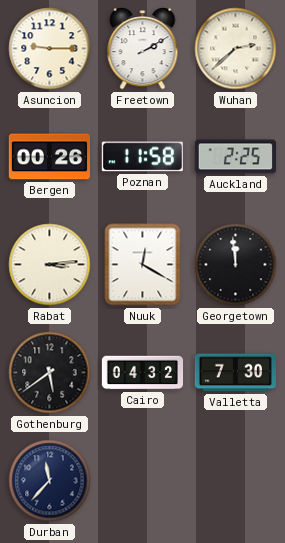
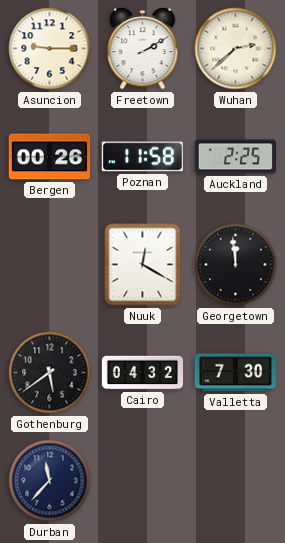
Rabat: 3:14 -> none
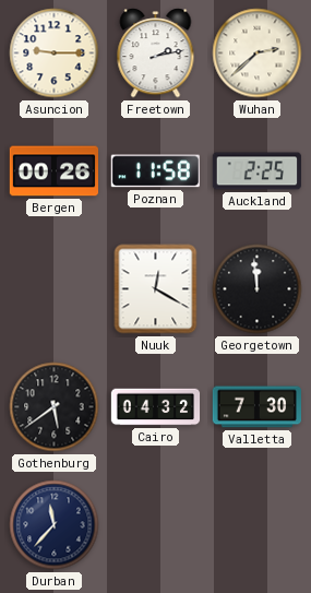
Freetown: 2:10 -> 2:13
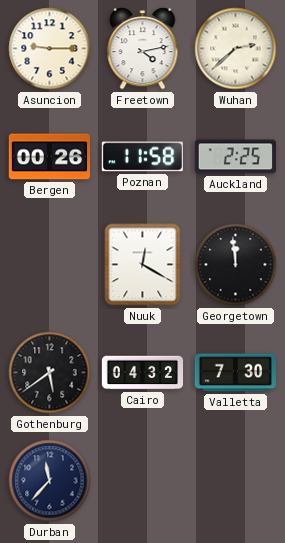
Freetown: 2:13 -> 4:13
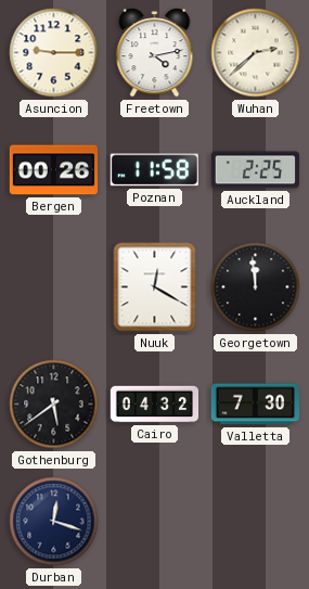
Durban: 11:37 -> 12:18
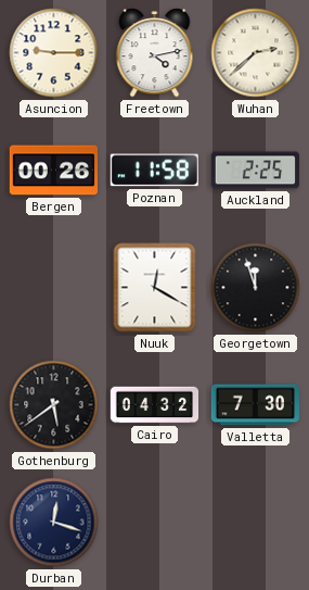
Georgetown: 11:59 -> 11:57
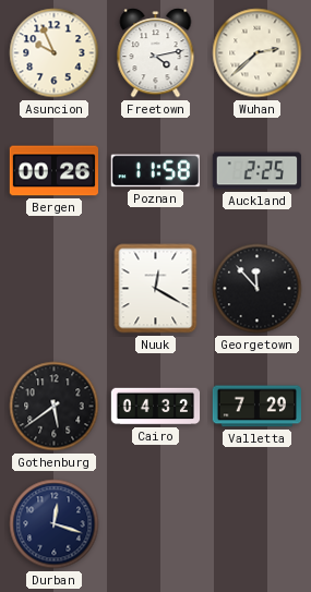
Asuncion: 9:15 -> 9:56
Georgetown: 11:57 -> 11:53
Valletta: 7:30 -> 7:29
